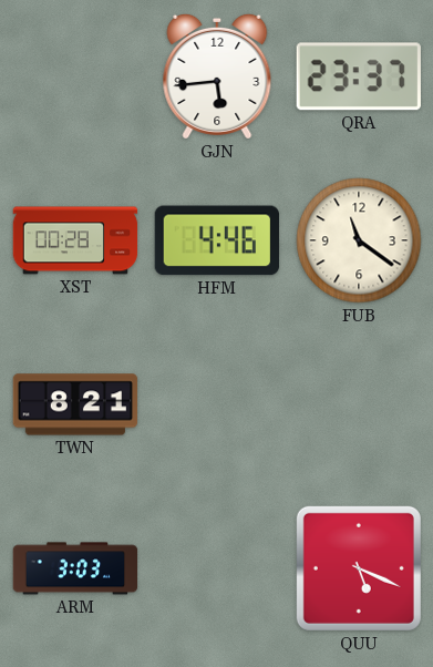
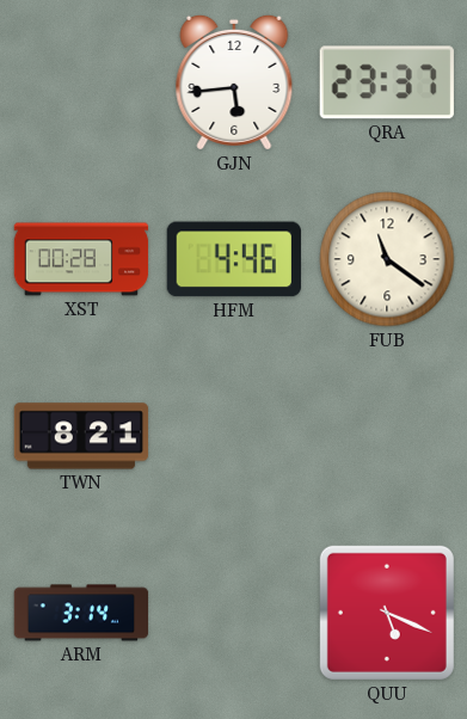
ARM: 3:03 -> 3:14
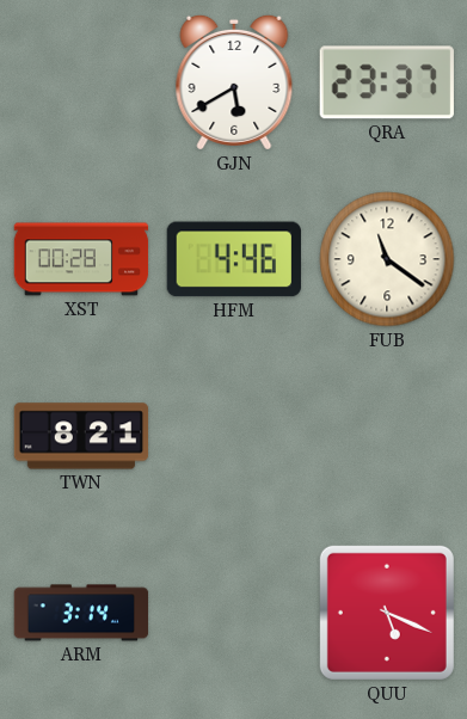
GJN: 5:44 -> 5:40
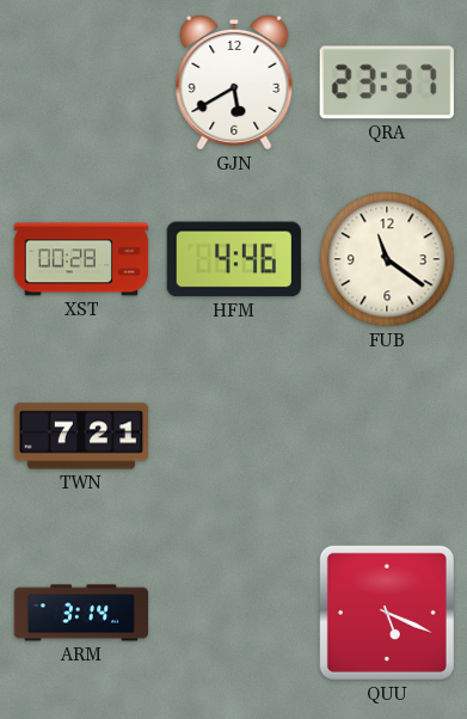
TWN: 8:21 -> 7:21
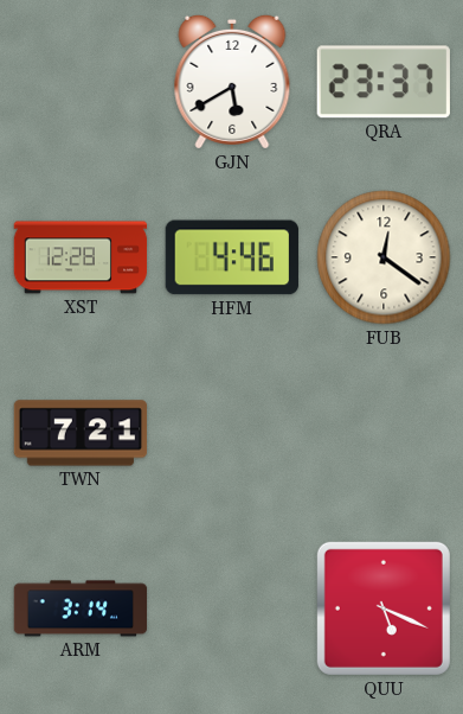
XST: 00:28 -> 12:28
FUB: 11:21 -> 12:21
